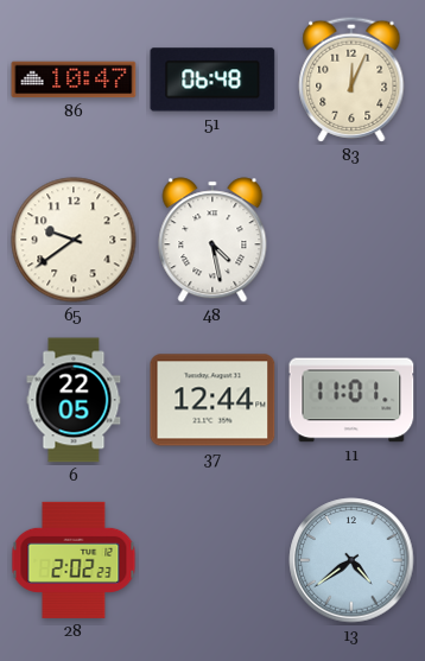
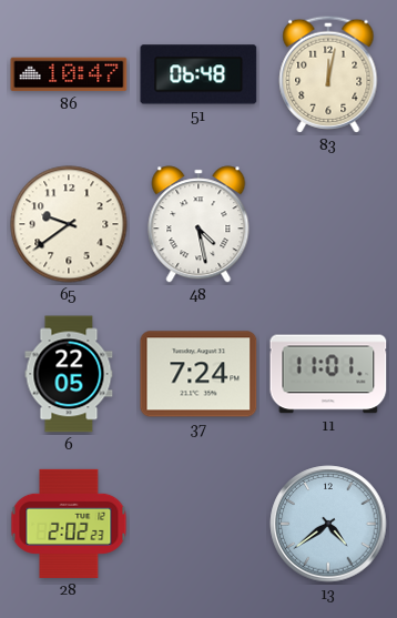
83: 12:04 -> 12:02
37: 12:44 -> 7:24
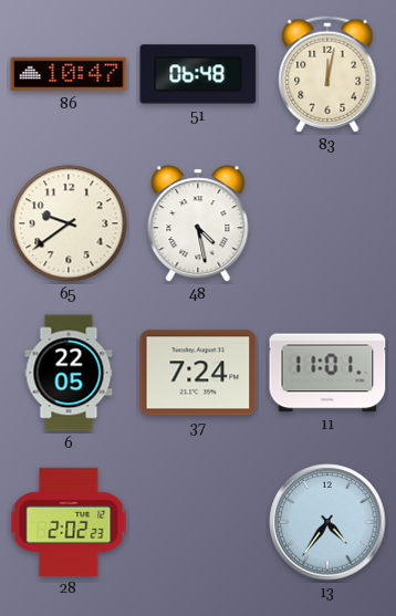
13: 4:39 -> 4:36
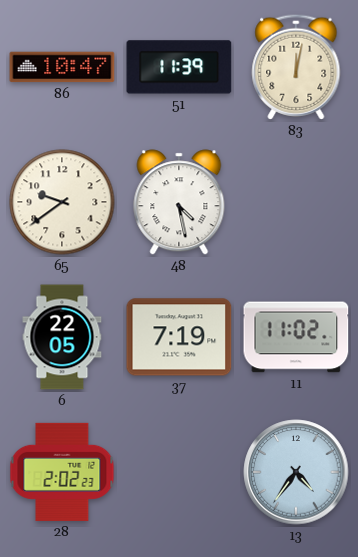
51: 06:48 -> 11:39
37: 7:24 -> 7:19
11: 11:01 -> 11:02
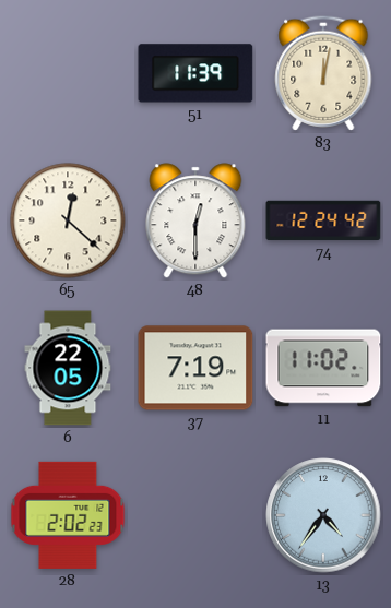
86: 10:47 -> none
65: 9:39 -> 12:22
48: 4:28 -> 12:30
74: none -> 12:24
